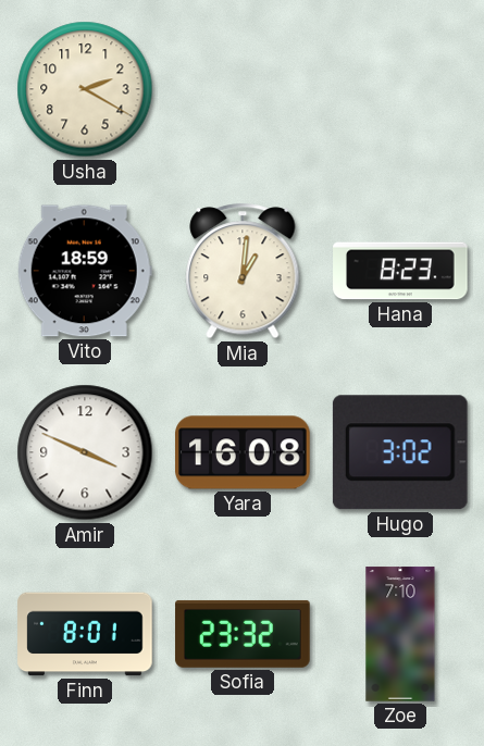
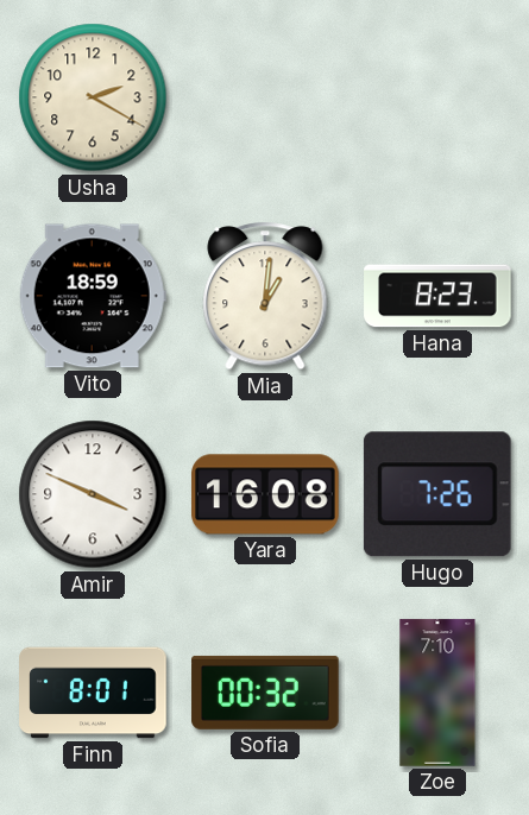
Hugo: 3:02 -> 7:26
Sofia: 23:32 -> 00:32
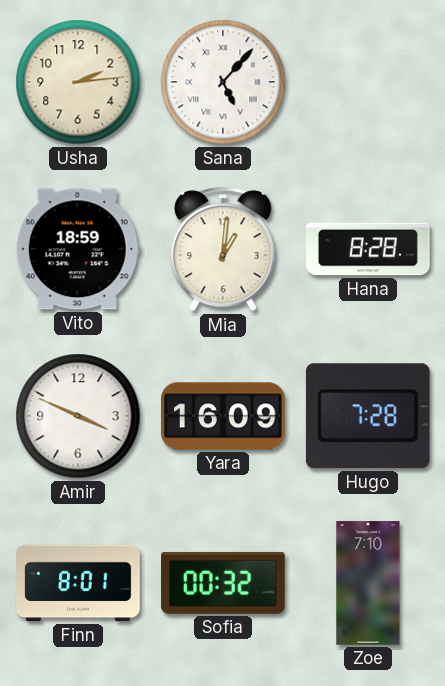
Usha: 2:20 -> 2:14
Sana: none -> 5:07
Hana: 8:23 -> 8:28
Yara: 16:08 -> 16:09
Hugo: 7:26 -> 7:28
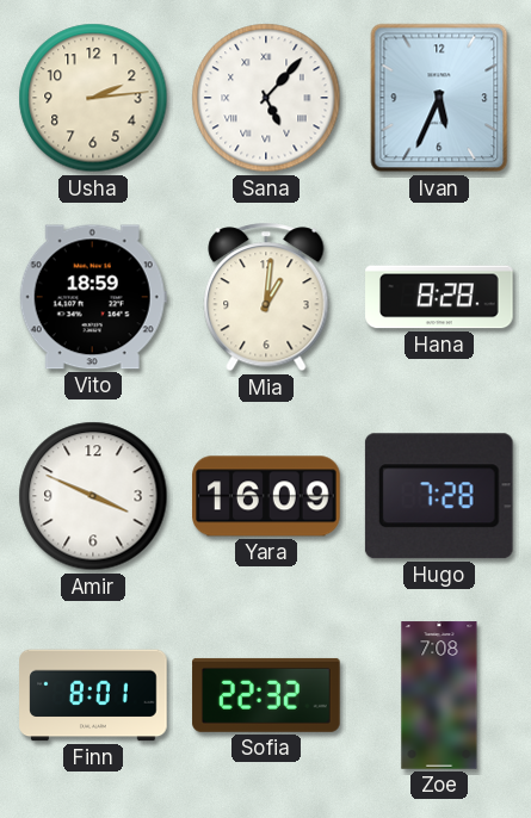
Ivan: none -> 5:34
Sofia: 00:32 -> 22:32
Zoe: 7:10 -> 7:08
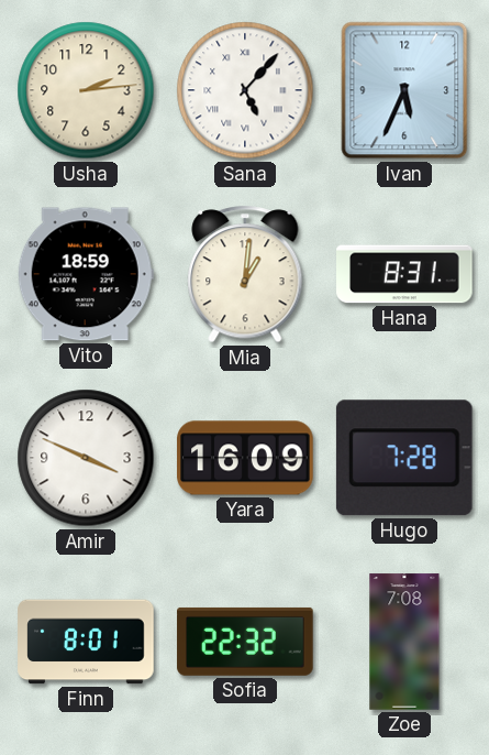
Hana: 8:28 -> 8:31
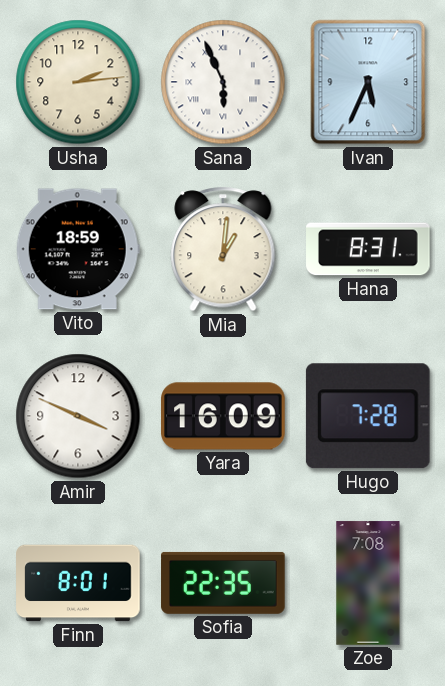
Sana: 5:07 -> 5:56
Sofia: 22:32 -> 22:35
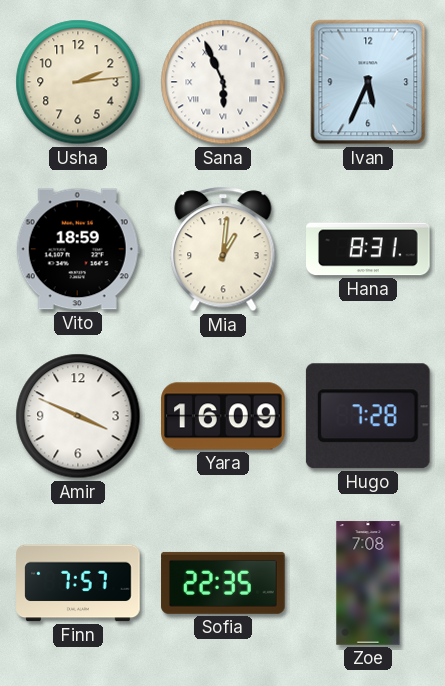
Finn: 8:01 -> 7:57
